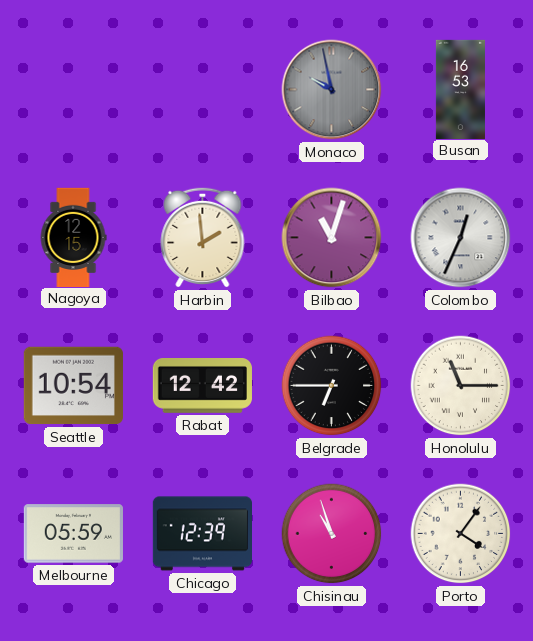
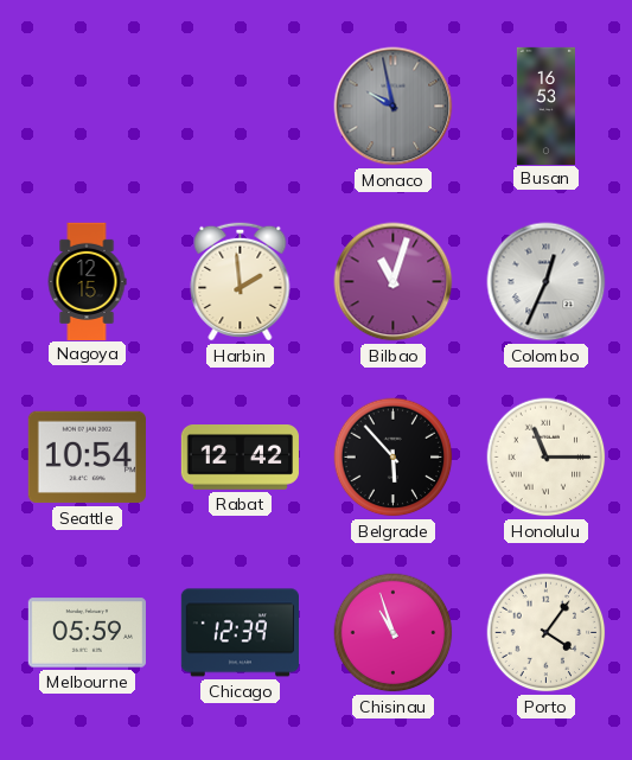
Belgrade: 6:45 -> 5:53
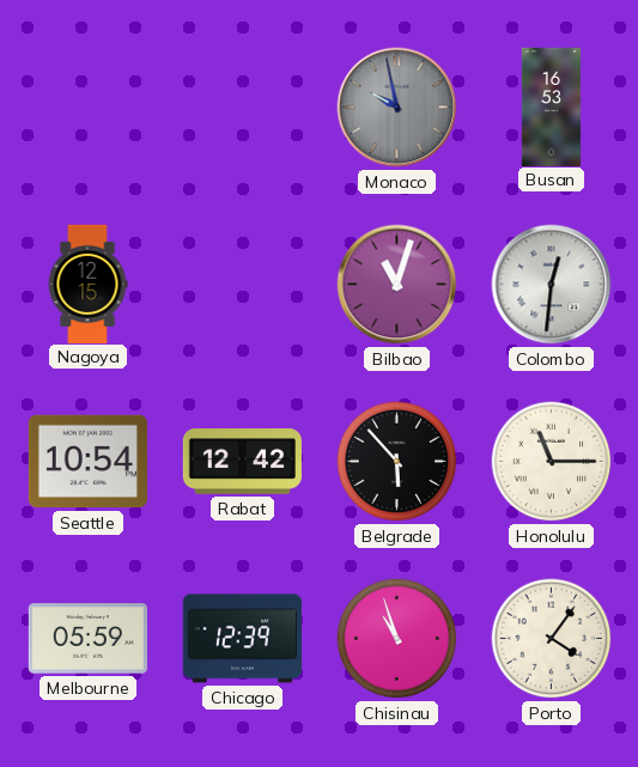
Harbin: 1:59 -> none
Colombo: 12:34 -> 12:31
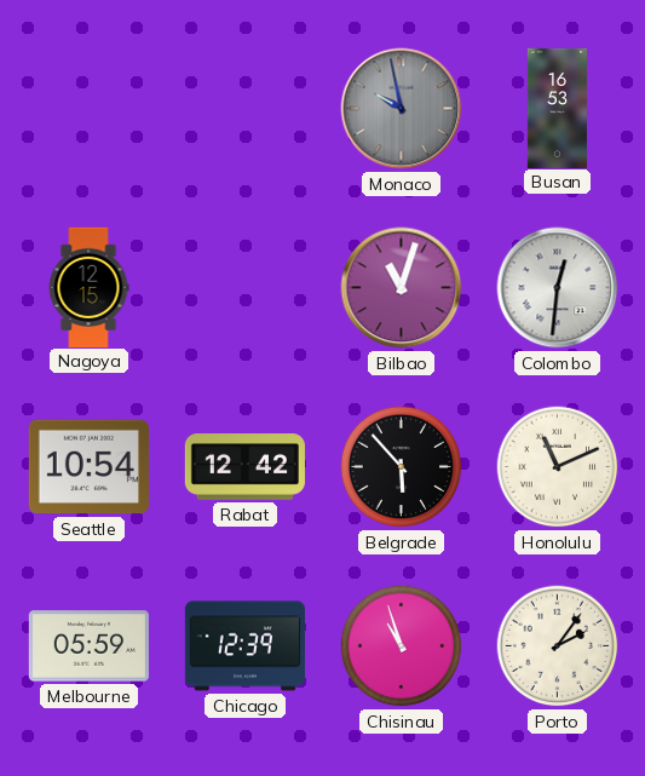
Honolulu: 11:15 -> 11:11
Porto: 4:06 -> 2:06
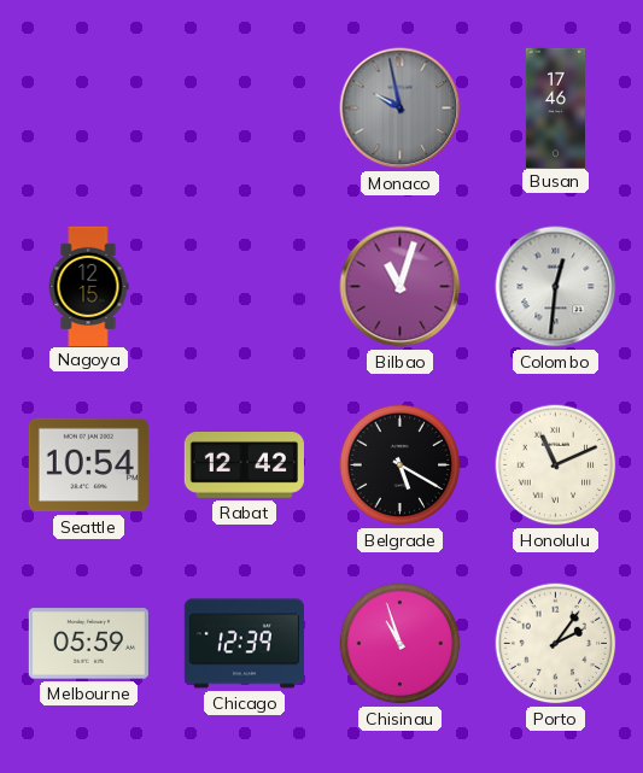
Busan: 16:53 -> 17:46
Belgrade: 5:53 -> 5:20
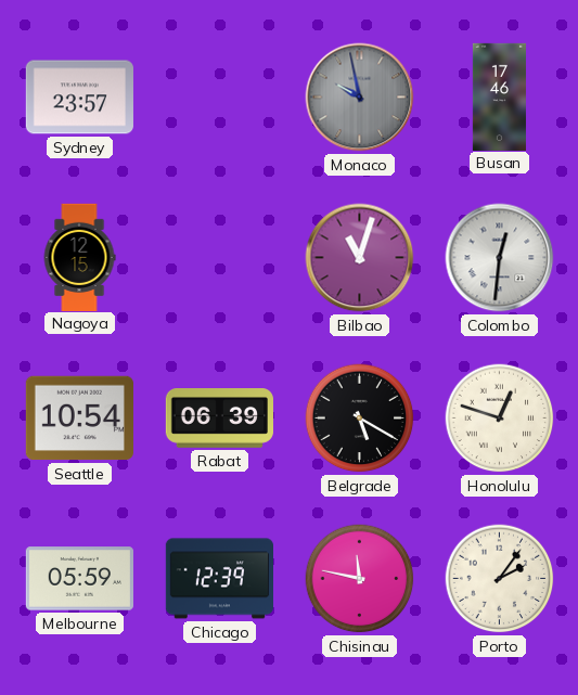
Sydney: none -> 23:57
Rabat: 12:42 -> 06:39
Honolulu: 11:11 -> 12:48
Chisinau: 10:57 -> 11:47
